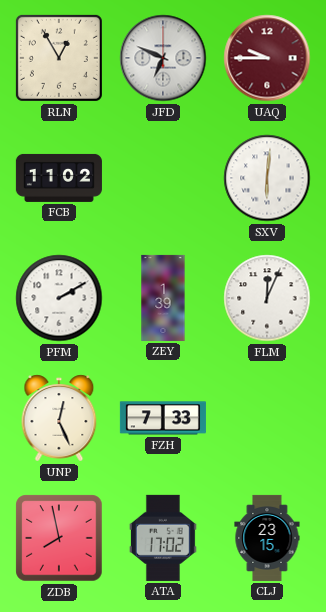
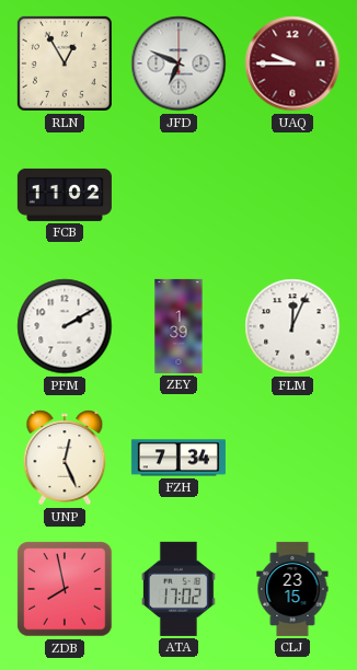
SXV: 6:01 -> none
FZH: 7:33 -> 7:34
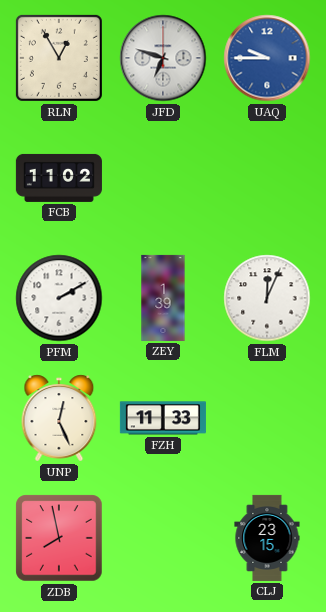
JFD: 6:49 -> 6:48
UAQ dial: burgundy -> blue
FZH: 7:34 -> 11:33
ATA: 17:02 -> none
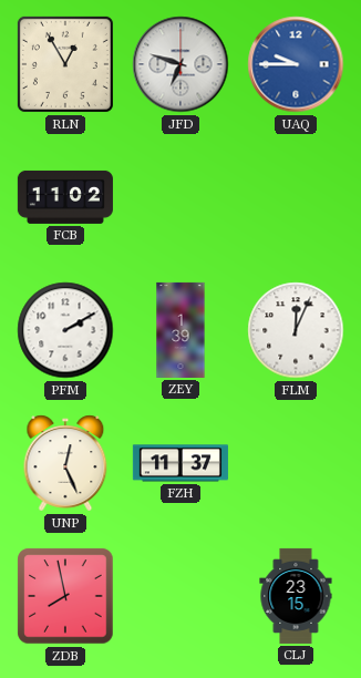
FZH: 11:33 -> 11:37
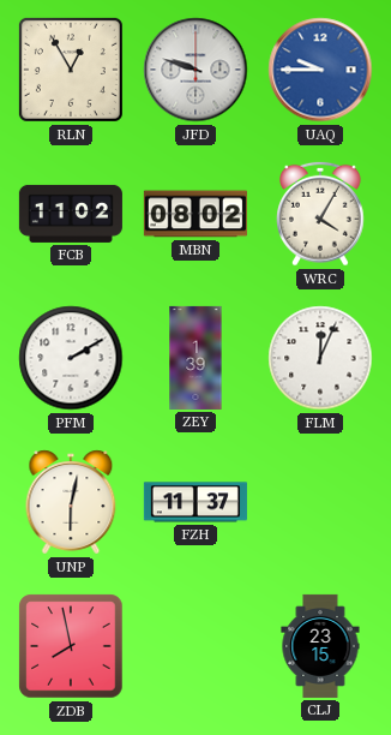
JFD: 6:48 -> 9:48
MBN: none -> 08:02
WRC: none -> 4:05
UNP: 12:26 -> 6:02
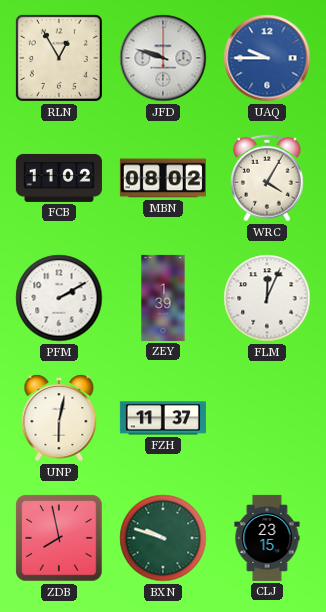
BXN: none -> 9:48
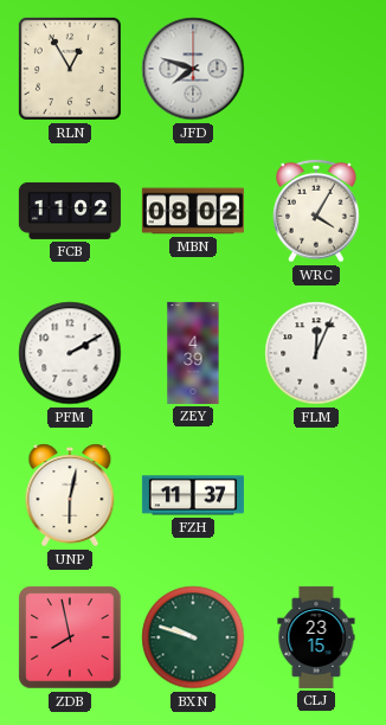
JFD: 9:48 -> 7:48
UAQ: 9:45 -> none
ZEY: 1:39 -> 4:39
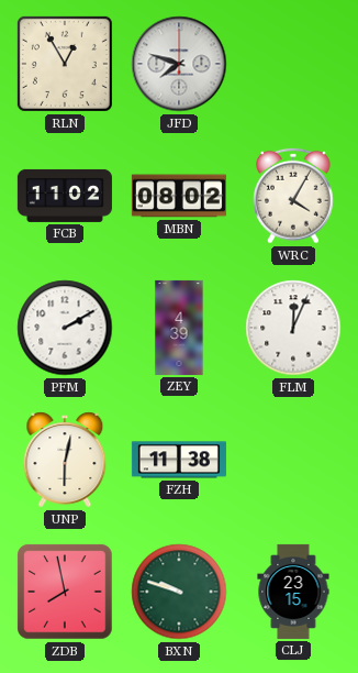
FZH: 11:37 -> 11:38
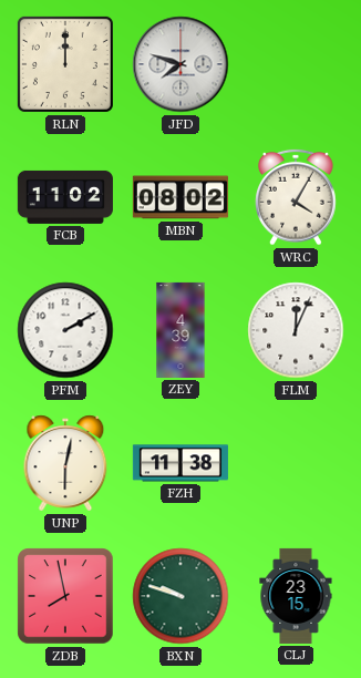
RLN: 12:55 -> 12:00
